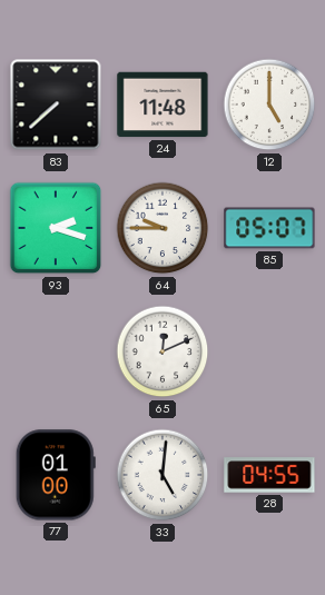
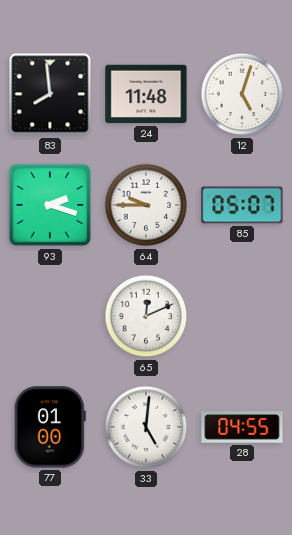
83: 7:38 -> 7:59
12: 5:00 -> 5:03
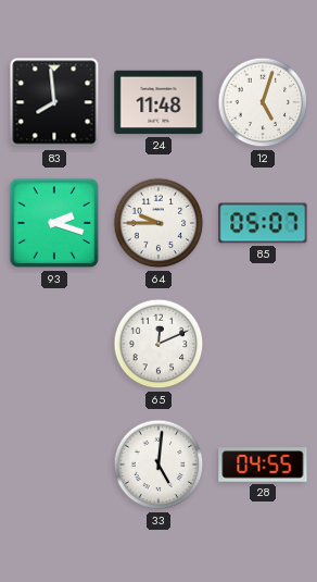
77: 01:00 -> none
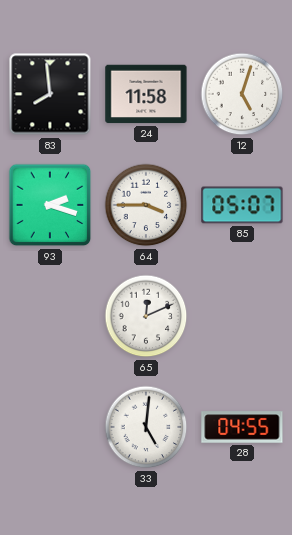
24: 11:48 -> 11:58
64: 9:45 -> 3:45
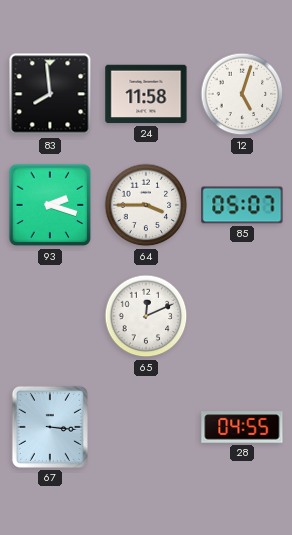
67: none -> 3:16
33: 5:01 -> none
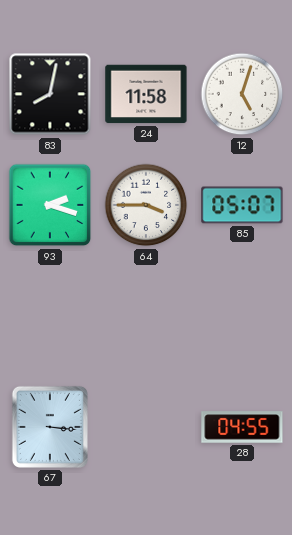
83: 7:59 -> 8:02
65: 12:11 -> none
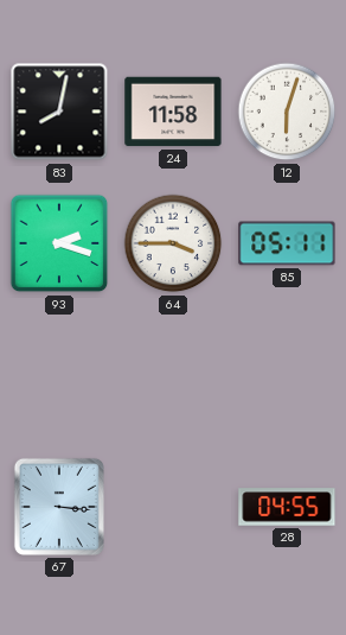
12: 5:03 -> 6:03
85: 05:07 -> 05:11
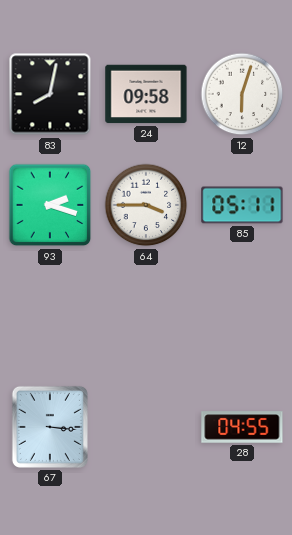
24: 11:58 -> 09:58
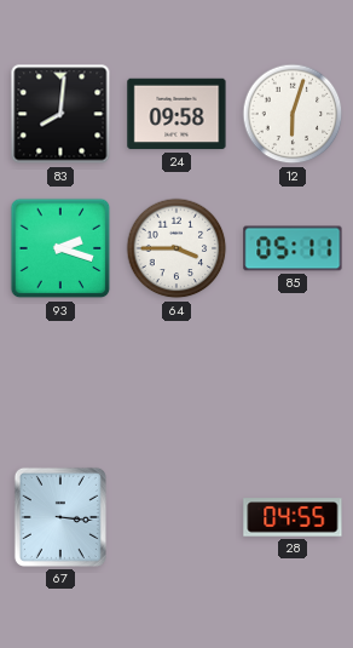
83: 8:02 -> 8:01
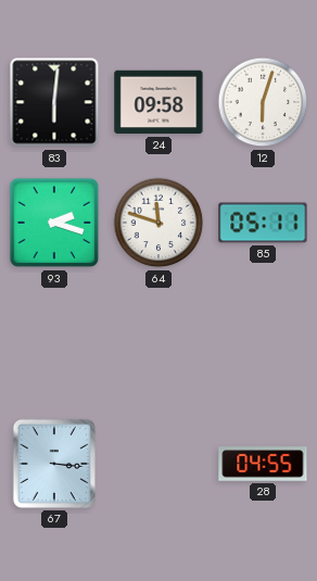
83: 8:01 -> 6:01
64: 3:45 -> 11:48
